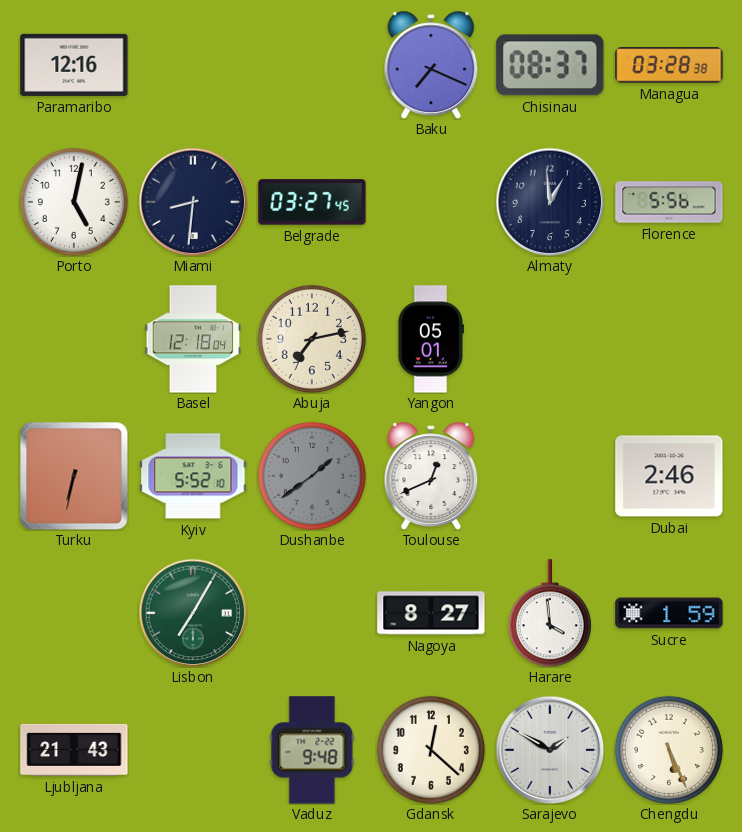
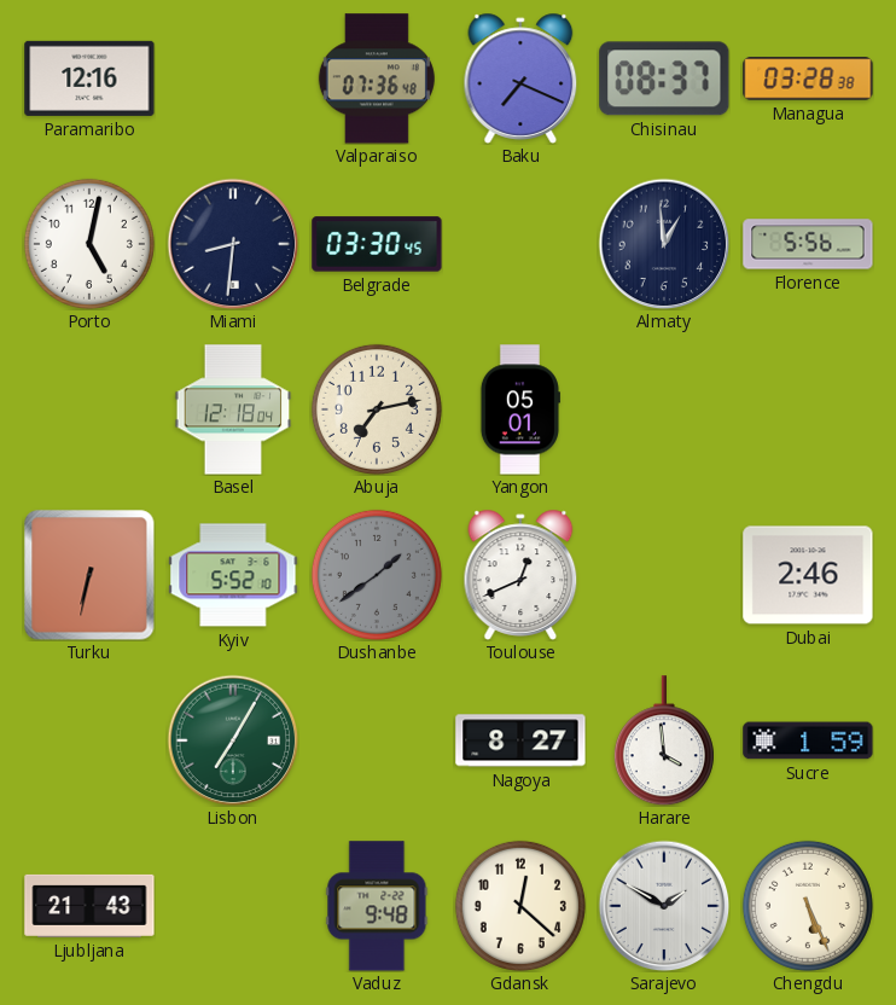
Valparaiso: none -> 07:36
Belgrade: 03:27 -> 03:30
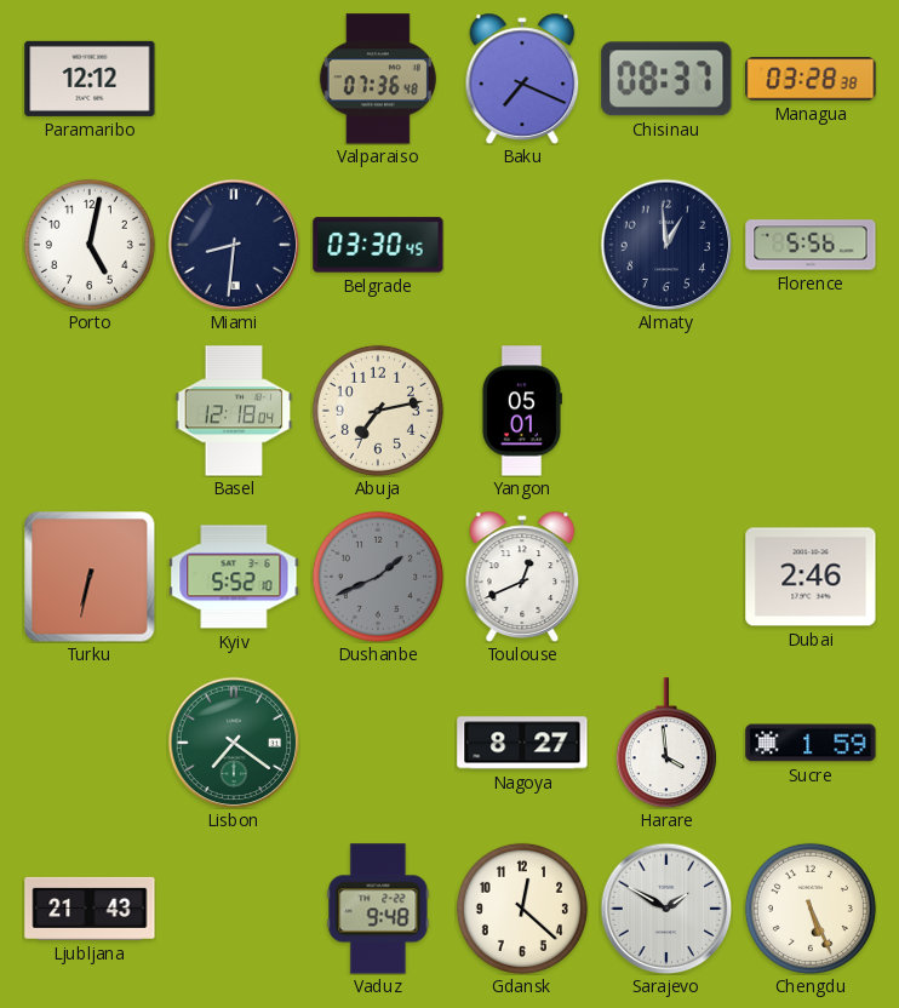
Paramaribo: 12:16 -> 12:12
Dushanbe: 1:39 -> 1:41
Lisbon: 7:05 -> 7:21
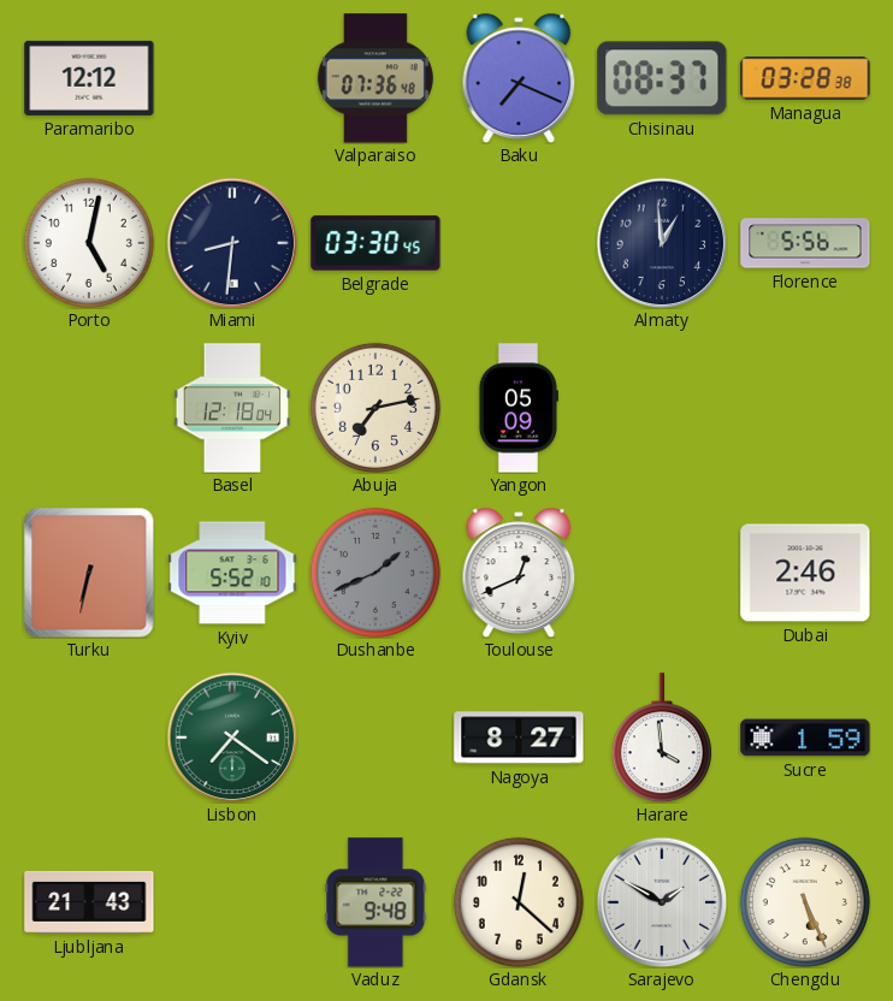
Yangon: 05:01 -> 05:09
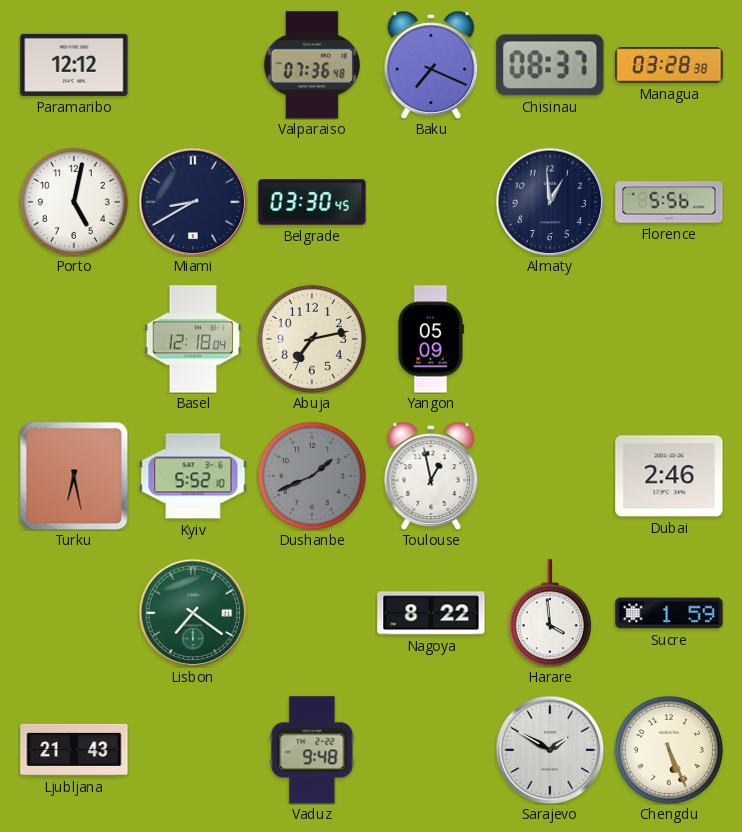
Miami: 8:31 -> 8:40
Turku: 6:32 -> 6:28
Toulouse: 12:41 -> 12:58
Nagoya: 8:27 -> 8:22
Gdansk: 12:22 -> none
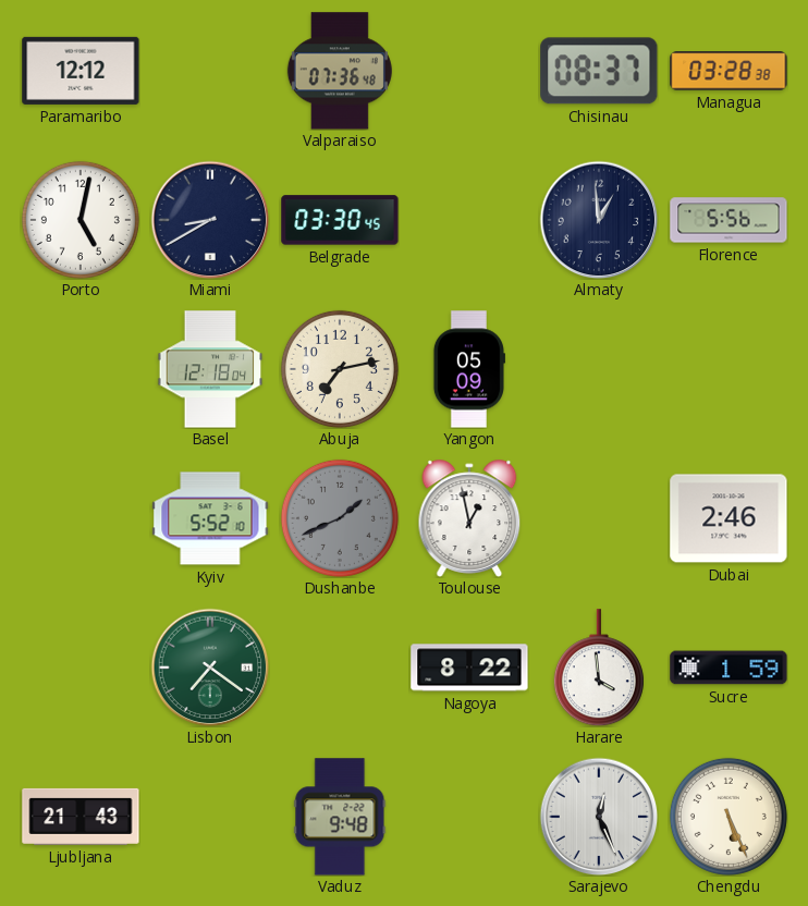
Baku: 7:19 -> none
Turku: 6:28 -> none
Sarajevo: 1:50 -> 12:26
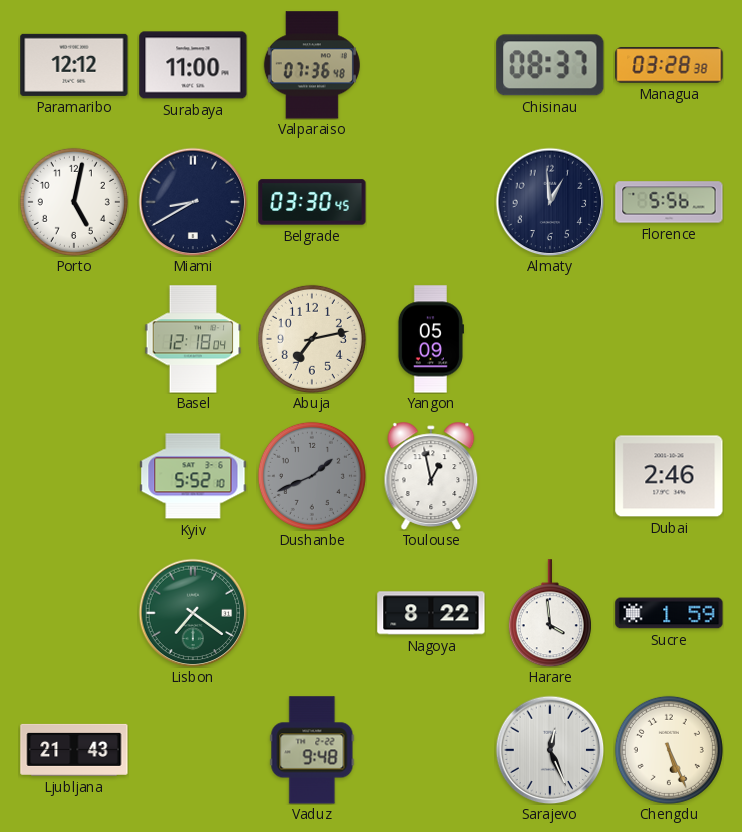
Surabaya: none -> 11:00
